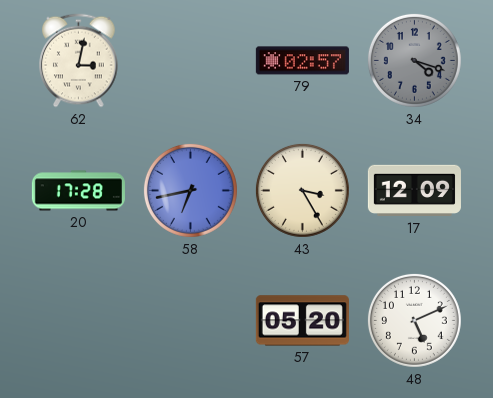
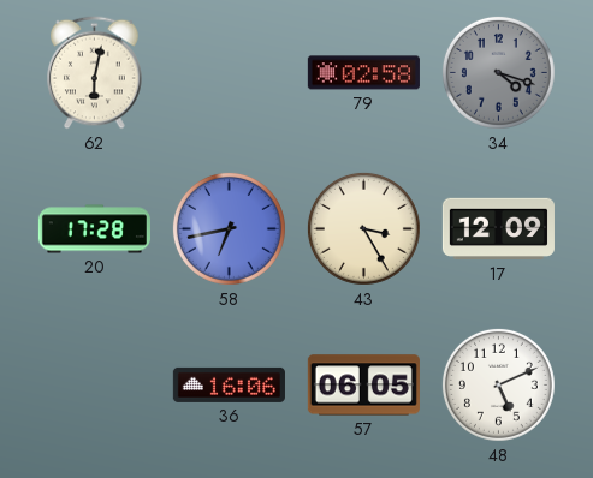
62: 3:02 -> 6:02
79: 02:57 -> 02:58
36: none -> 16:06
57: 05:20 -> 06:05
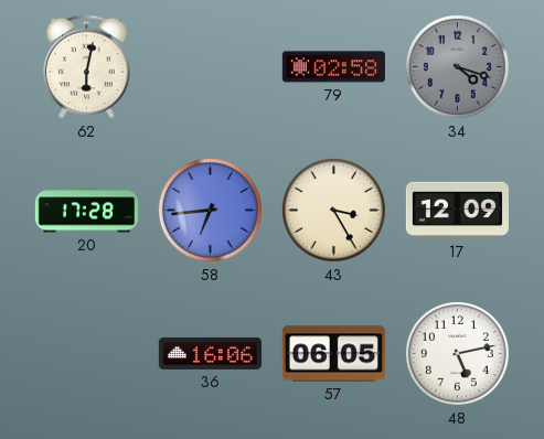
58: 6:43 -> 6:44
48: 5:11 -> 5:13
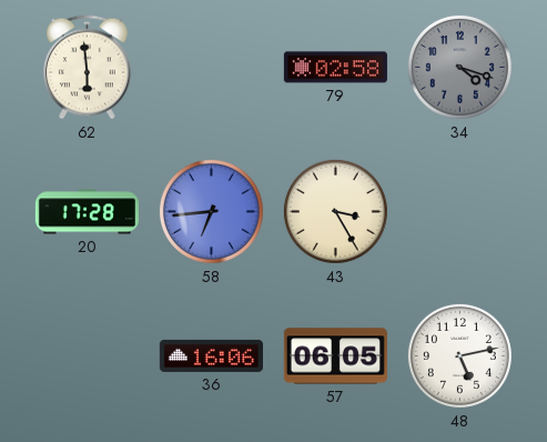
62: 6:02 -> 5:59
17: 12:09 -> none
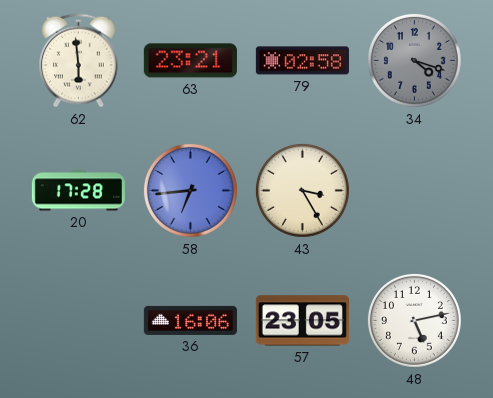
63: none -> 23:21
57: 06:05 -> 23:05
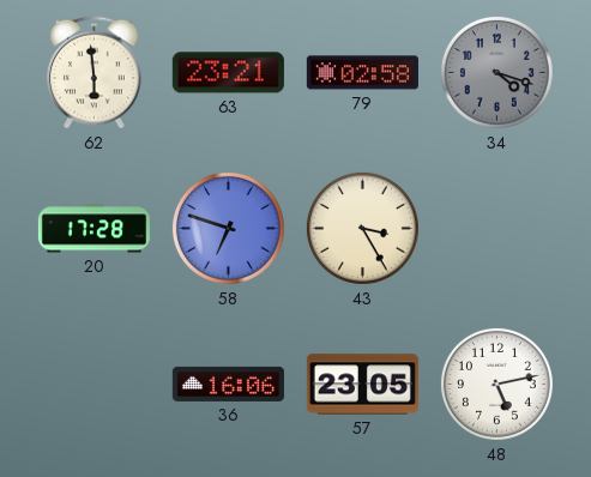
58: 6:44 -> 6:48
